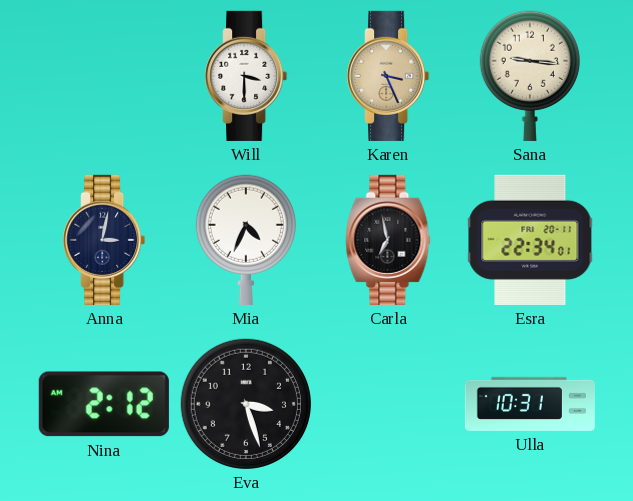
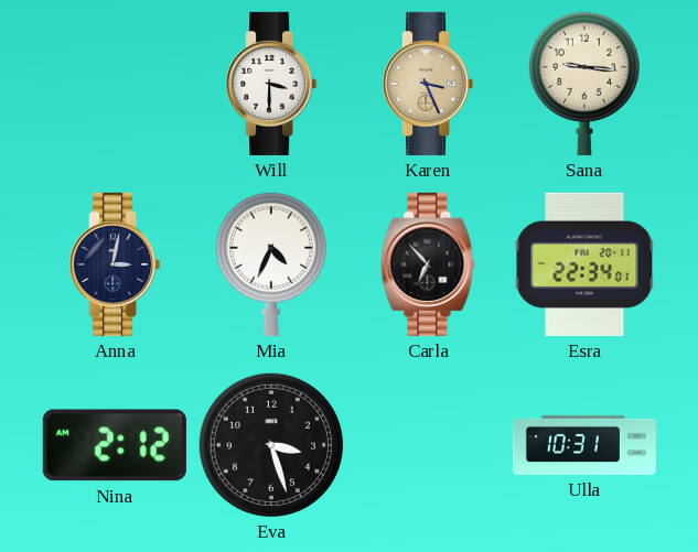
Carla: 6:58 -> 6:53
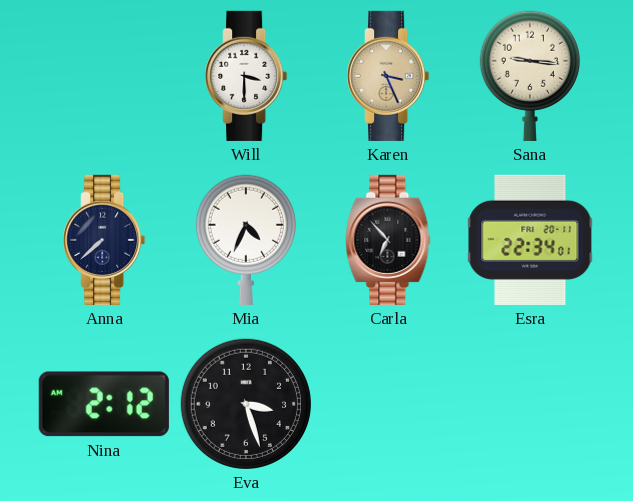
Anna: 3:02 -> 7:38
Ulla: 10:31 -> none
